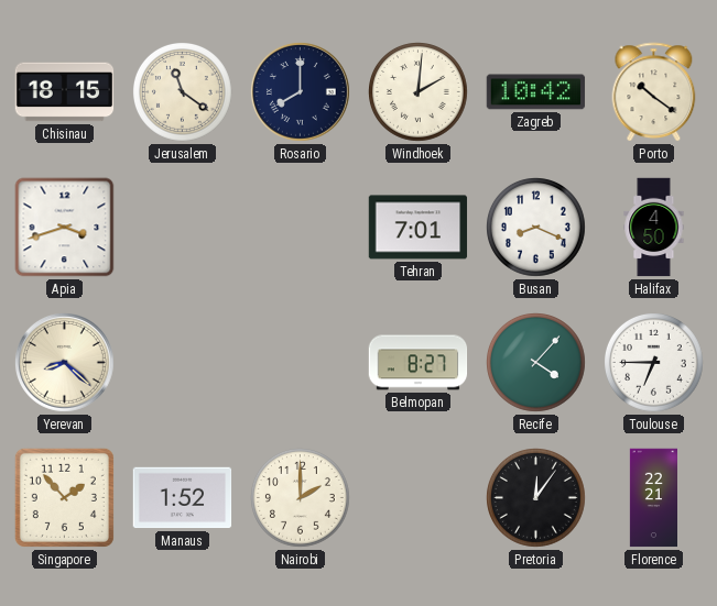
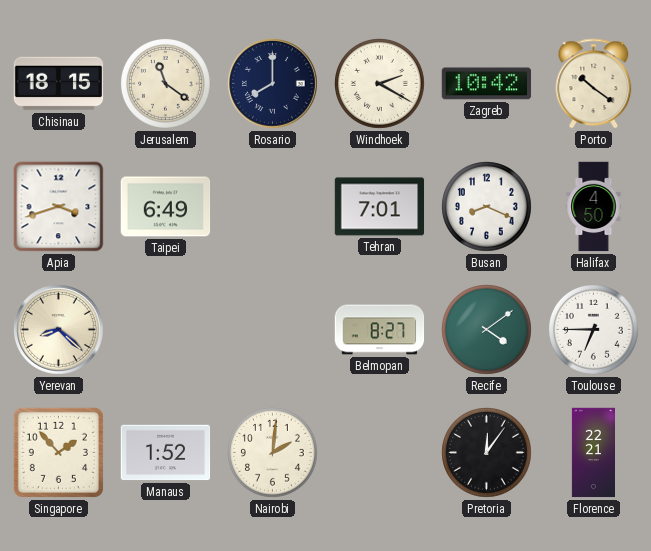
Windhoek: 2:01 -> 2:20
Taipei: none -> 6:49
Recife: 4:07 -> 4:09
Nairobi: 2:00 -> 2:01
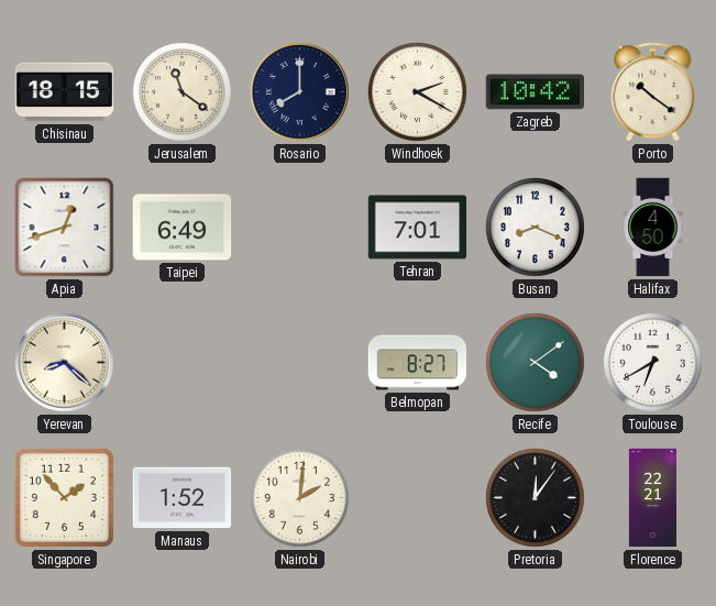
Apia: 3:42 -> 12:42
Toulouse: 6:45 -> 6:40
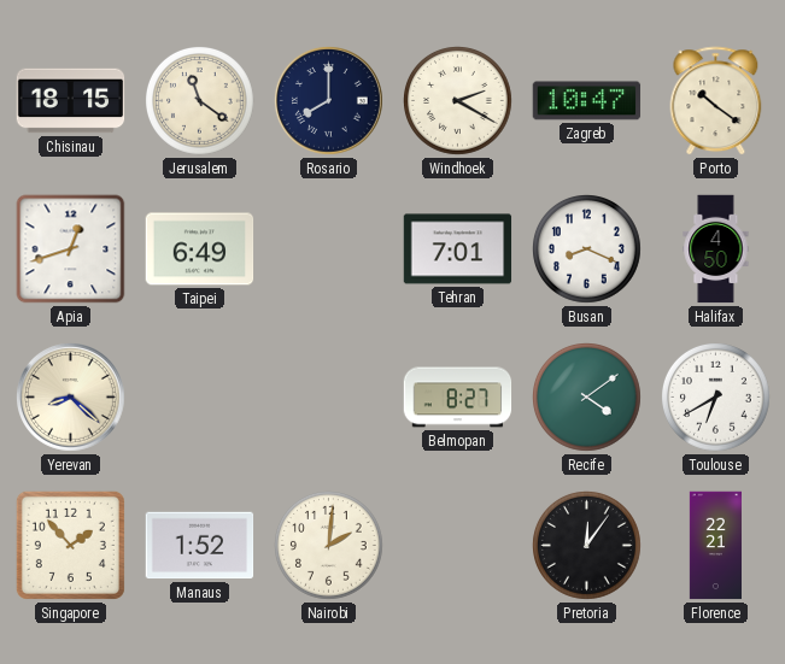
Zagreb: 10:42 -> 10:47
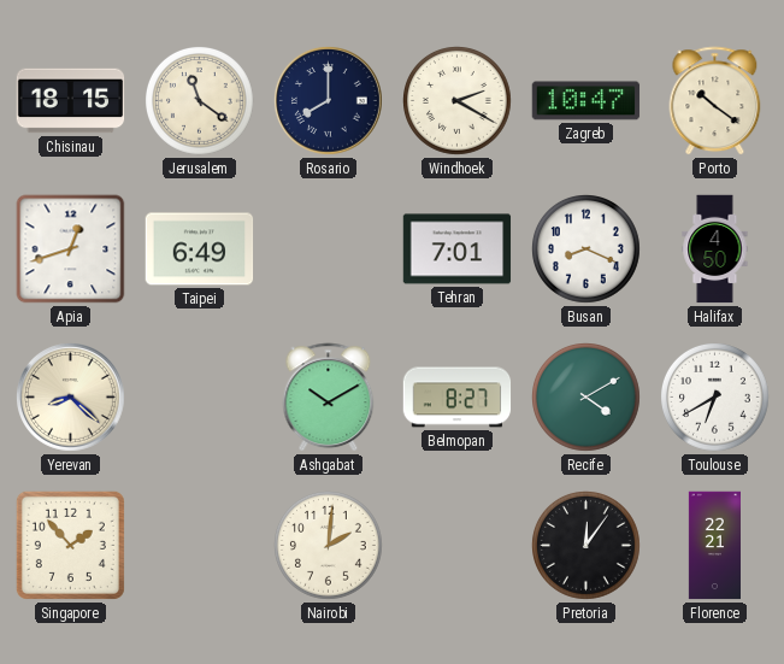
Ashgabat: none -> 10:10
Recife: 4:09 -> 4:10
Manaus: 1:52 -> none
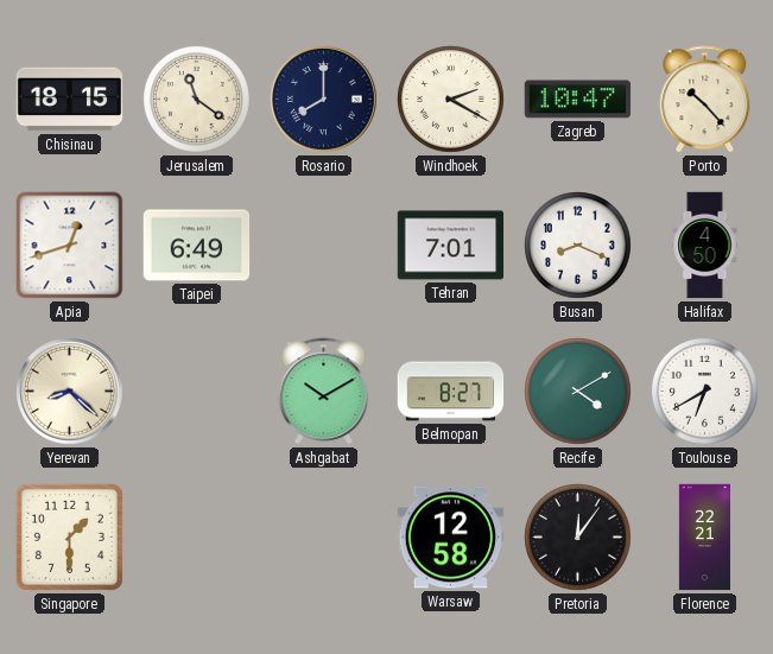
Porto: 10:21 -> 10:23
Singapore: 1:53 -> 1:30
Nairobi: 2:01 -> none
Warsaw: none -> 12:58
